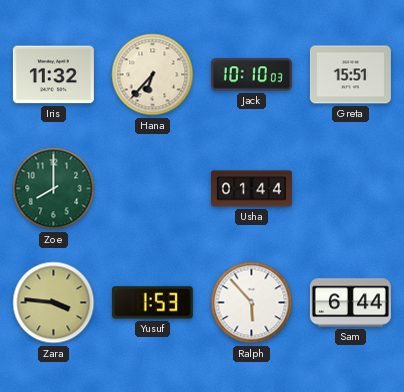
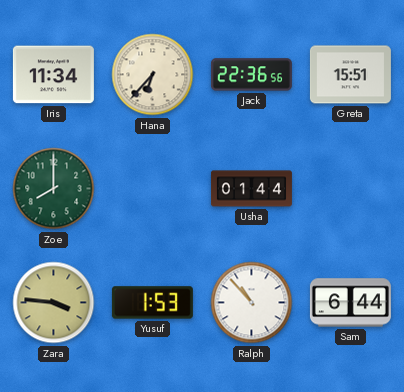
Iris: 11:32 -> 11:34
Jack: 10:10 -> 22:36
Ralph: 5:53 -> 10:53
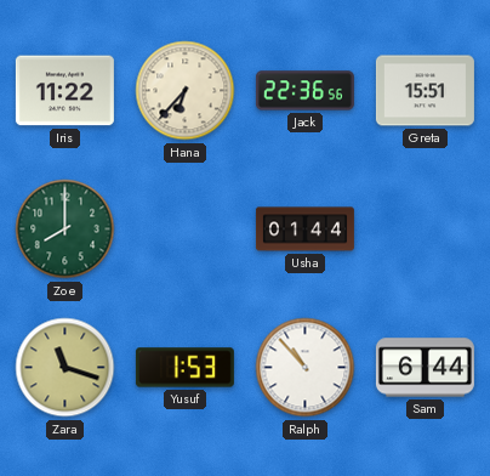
Iris: 11:34 -> 11:22
Zara: 3:46 -> 11:18
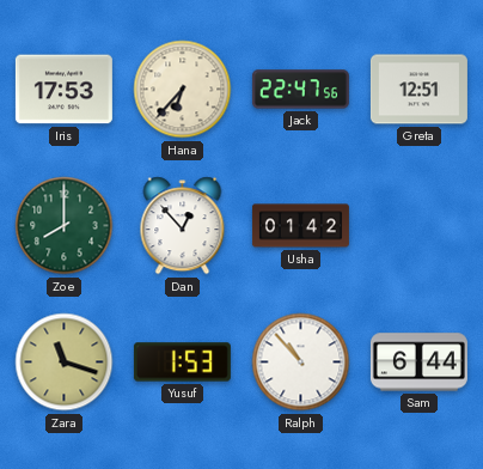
Iris: 11:22 -> 17:53
Jack: 22:36 -> 22:47
Greta: 15:51 -> 12:51
Dan: none -> 12:53
Usha: 01:44 -> 01:42
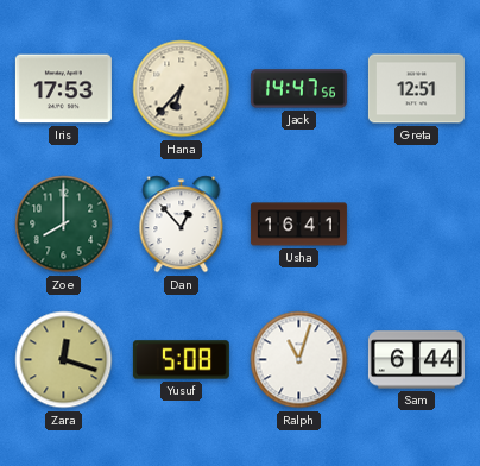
Jack: 22:47 -> 14:47
Usha: 01:42 -> 16:41
Zara: 11:18 -> 12:18
Yusuf: 1:53 -> 5:08
Ralph: 10:53 -> 11:03
